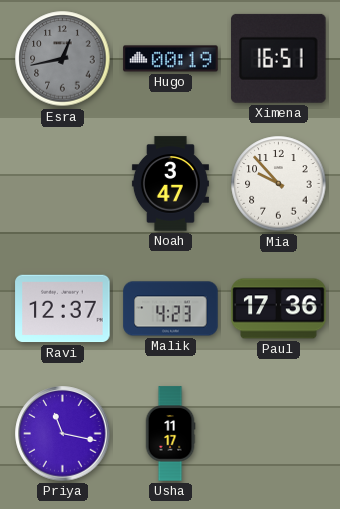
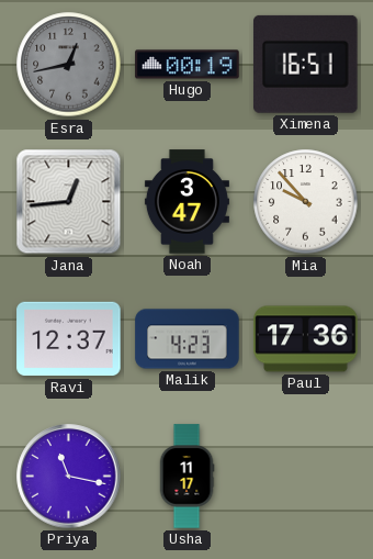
Jana: none -> 12:44
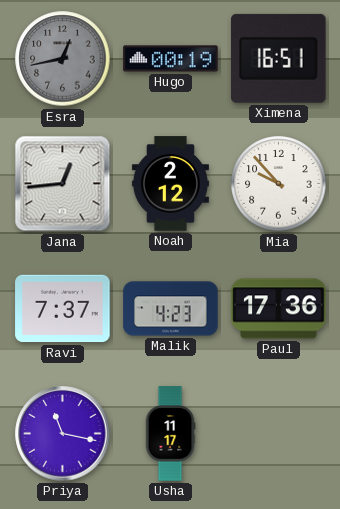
Noah: 3:47 -> 2:12
Ravi: 12:37 -> 7:37
